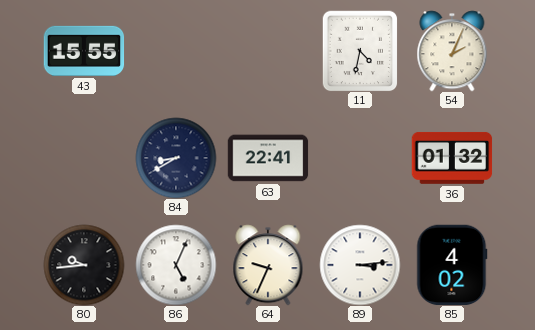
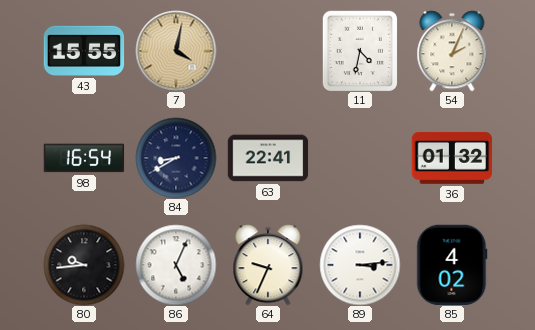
7: none -> 4:02
98: none -> 16:54
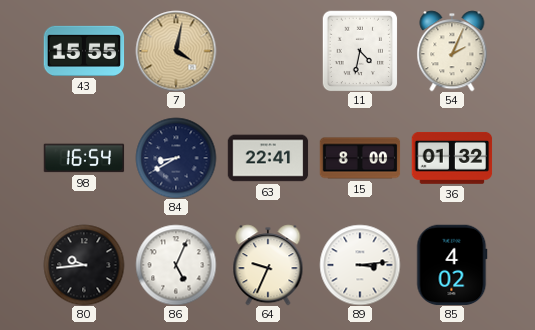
15: none -> 8:00
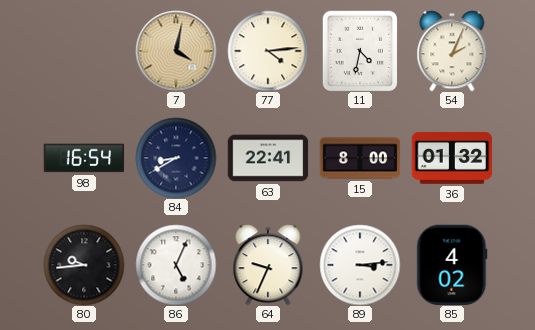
43: 15:55 -> none
77: none -> 4:14
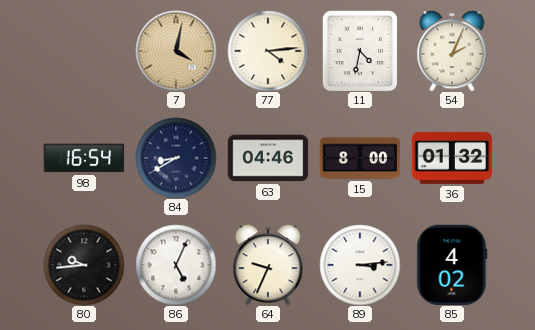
63: 22:41 -> 04:46
